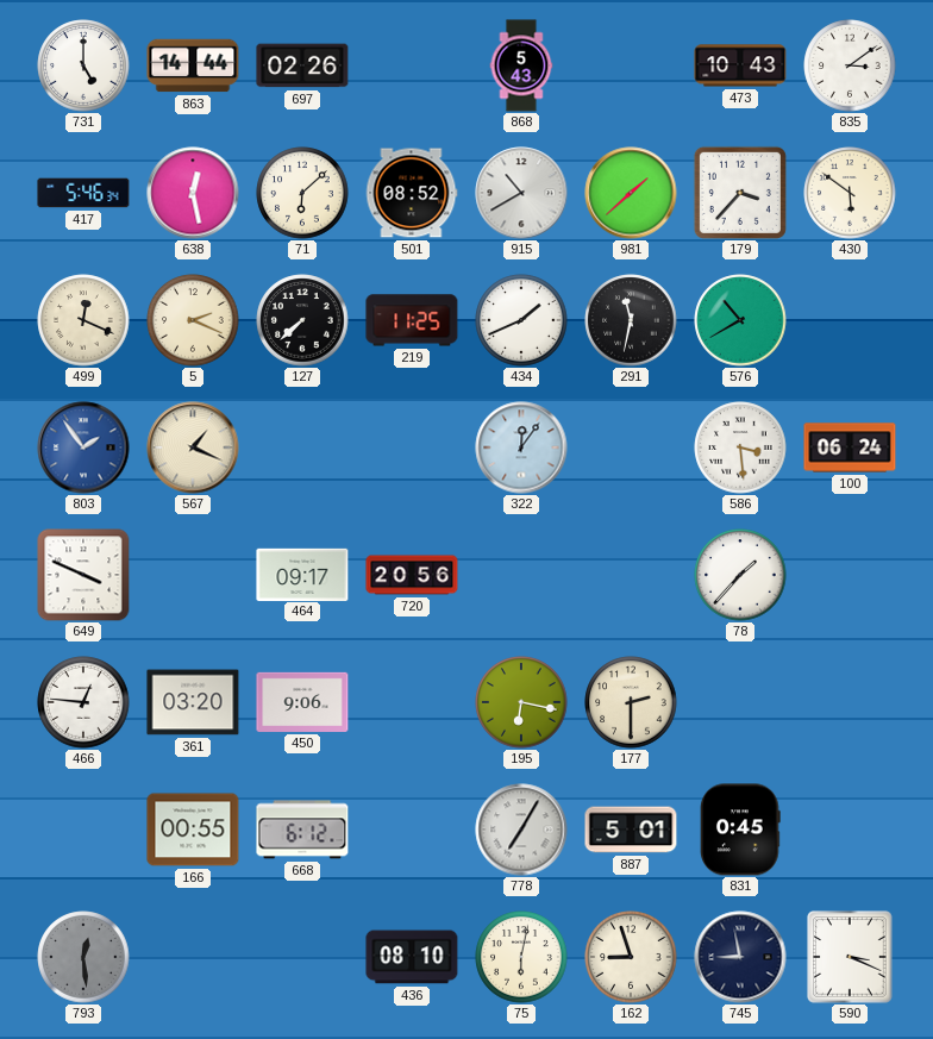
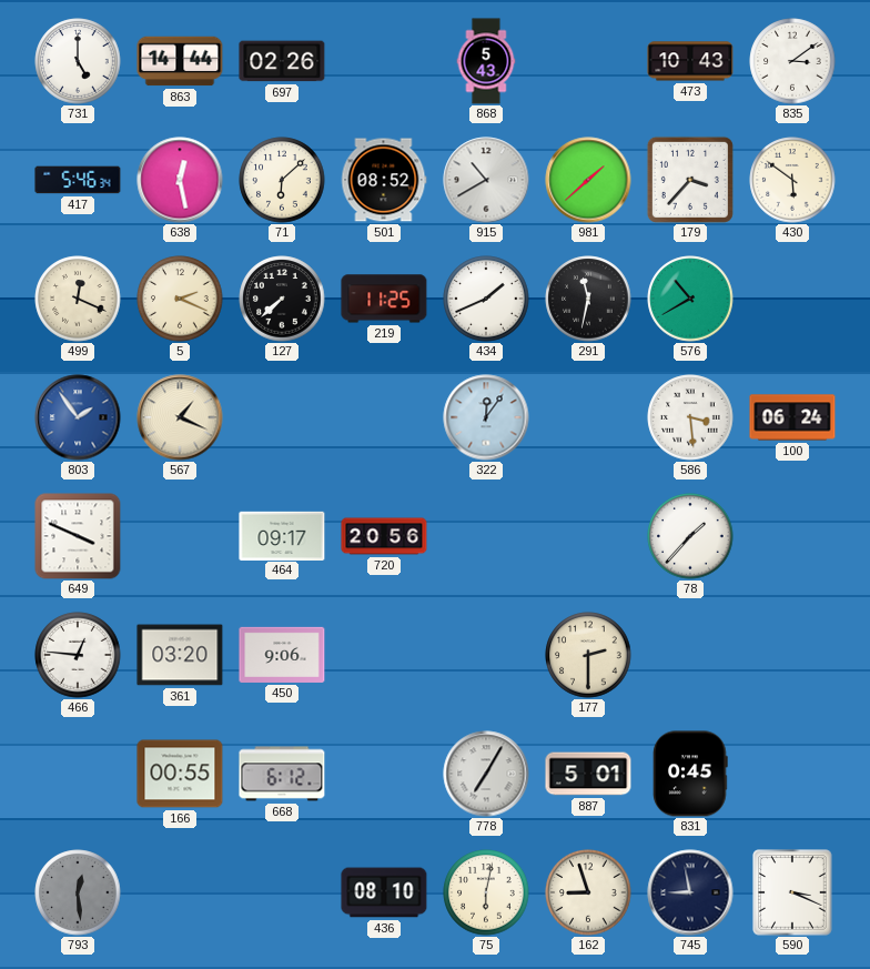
195: 6:17 -> none
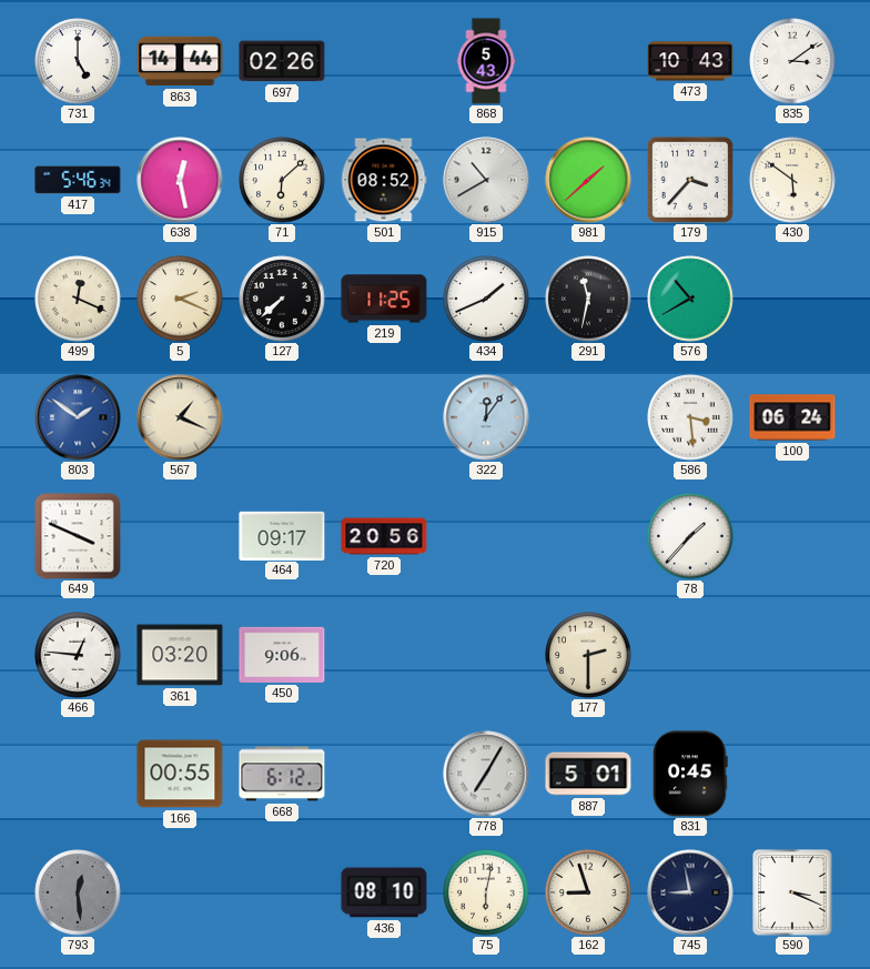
803: 1:54 -> 1:51
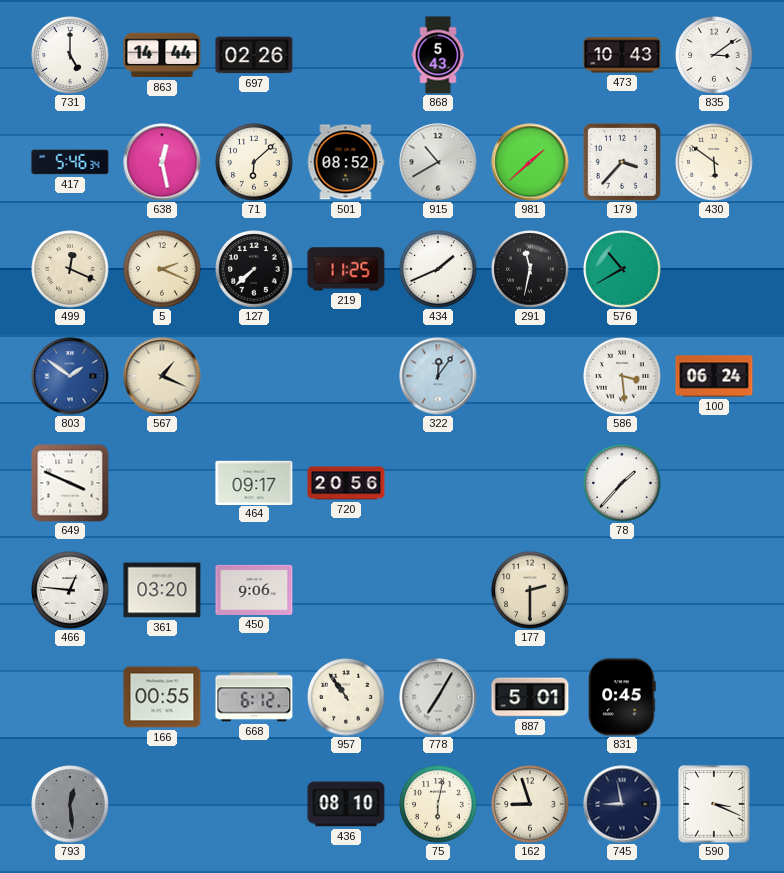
957: none -> 10:54
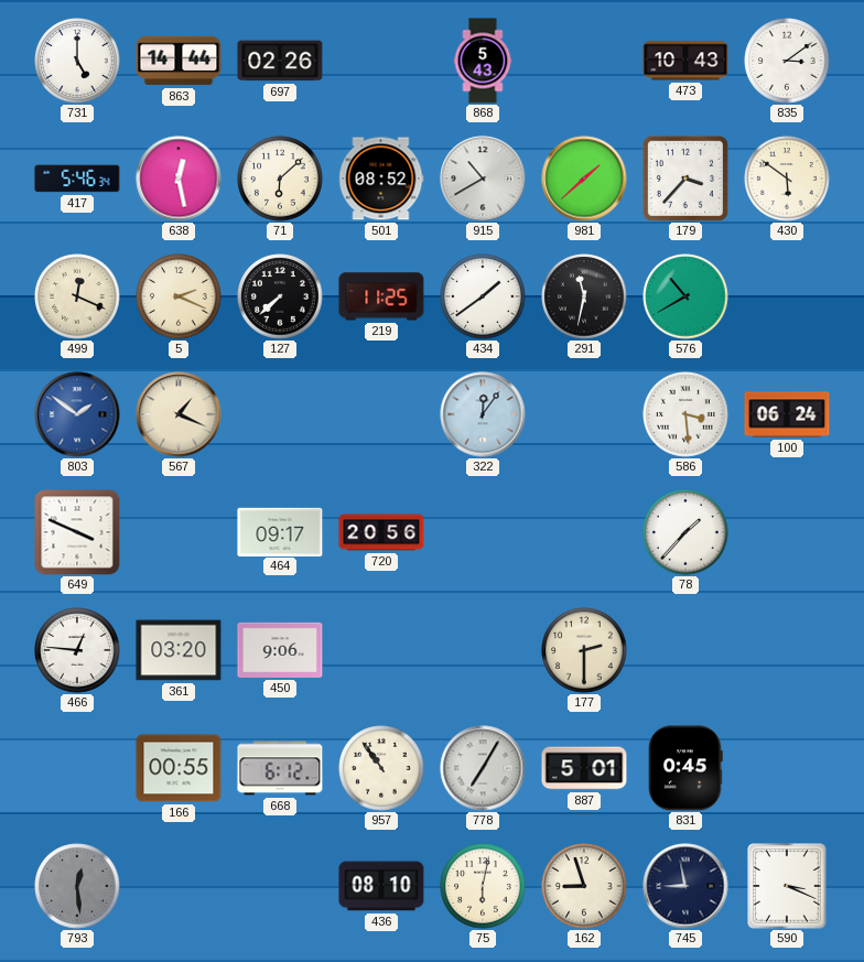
434: 1:41 -> 1:39
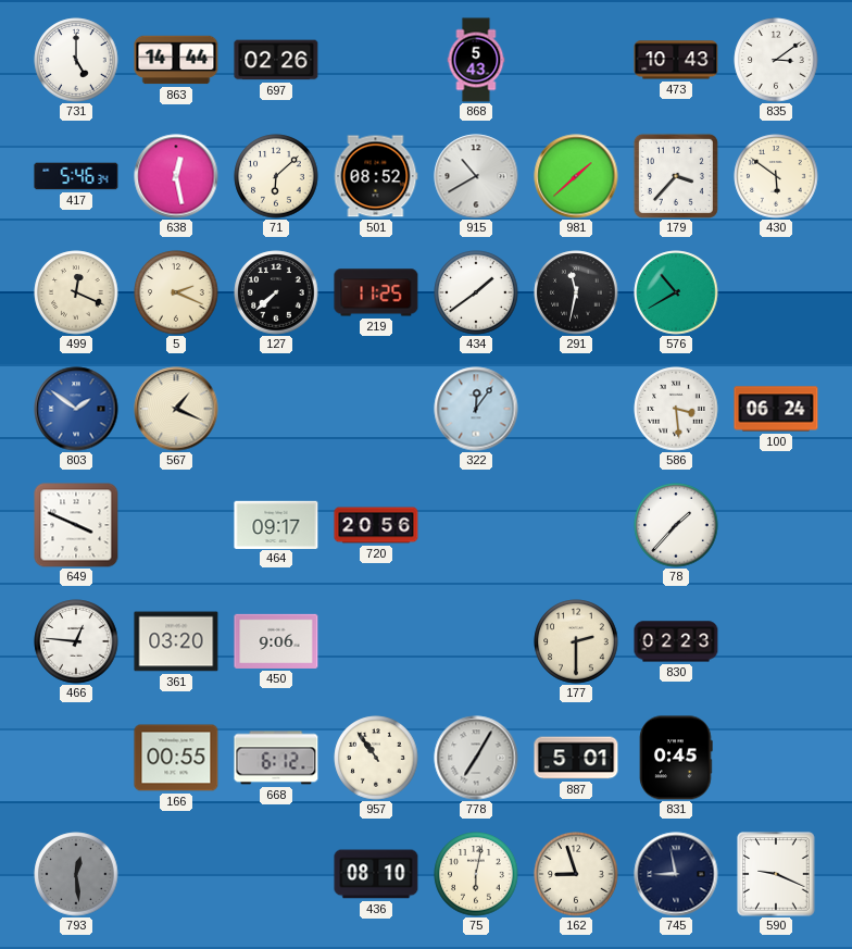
830: none -> 02:23
590: 3:19 -> 9:19
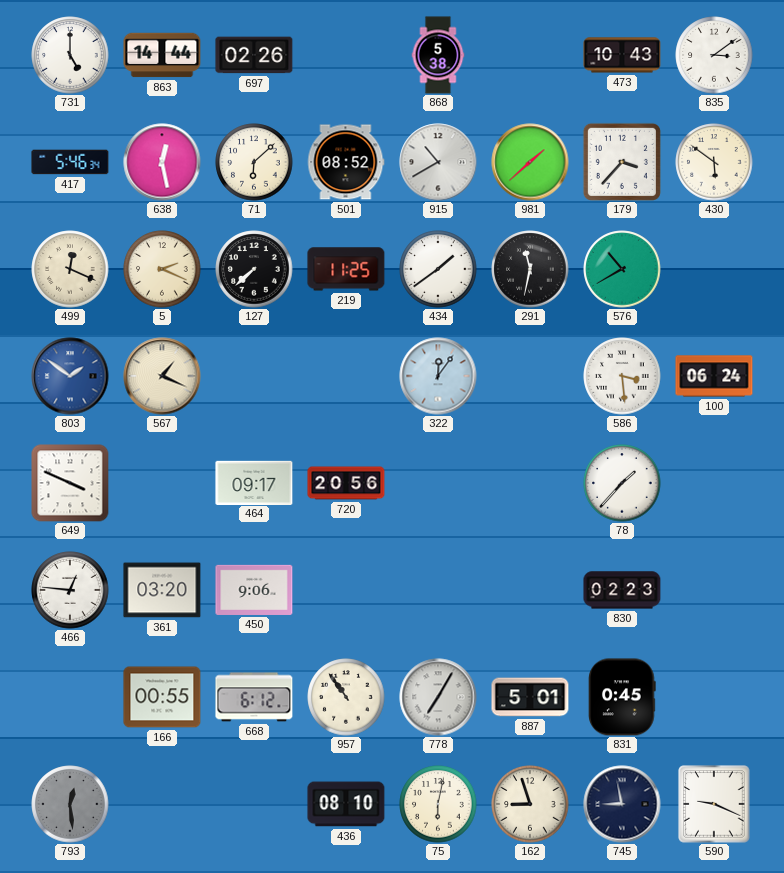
868: 5:43 -> 5:38
177: 2:30 -> none
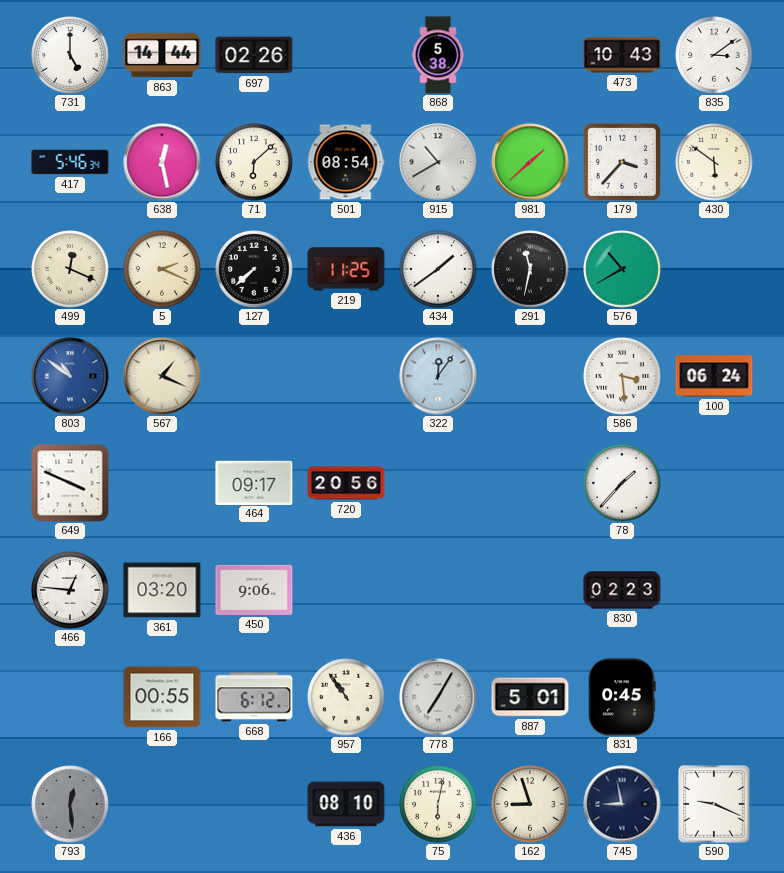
501: 08:52 -> 08:54
803: 1:51 -> 10:51
